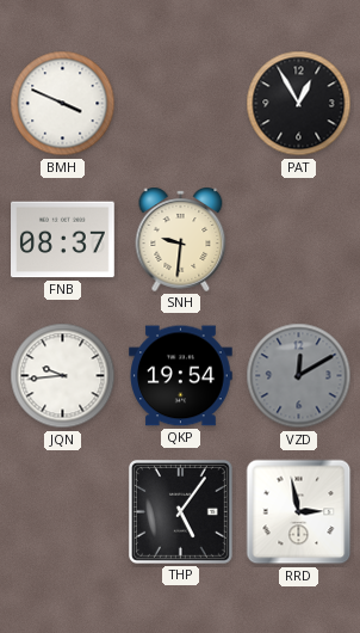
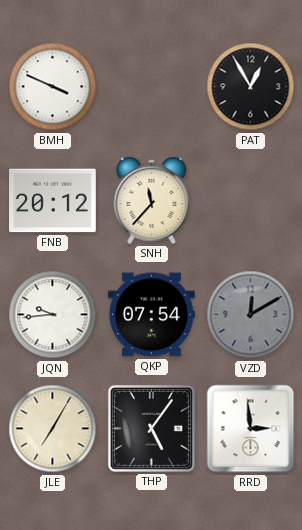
FNB: 08:37 -> 20:12
SNH: 9:31 -> 11:37
QKP: 19:54 -> 07:54
JLE: none -> 7:05
RRD: 2:58 -> 2:59
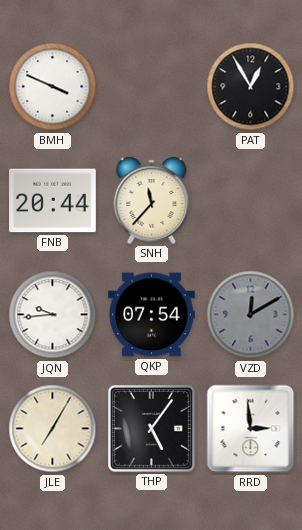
FNB: 20:12 -> 20:44
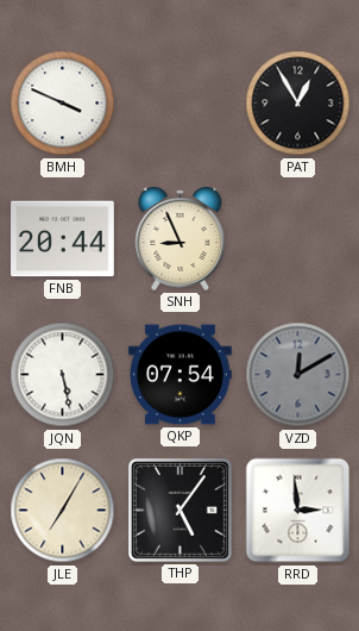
SNH: 11:37 -> 8:56
JQN: 9:44 -> 5:28
